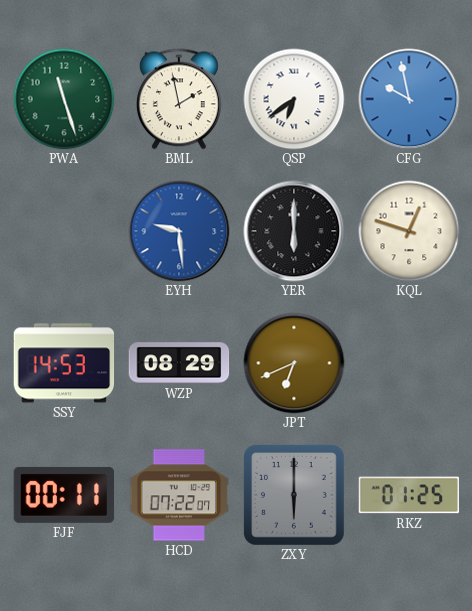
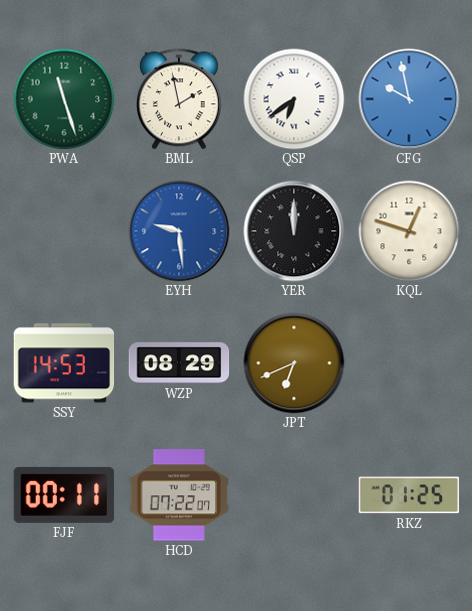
YER: 6:00 -> 12:00
ZXY: 6:00 -> none
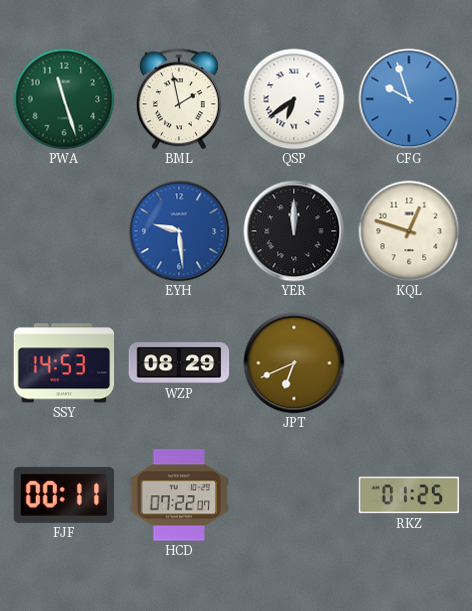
CFG: 9:58 -> 9:57
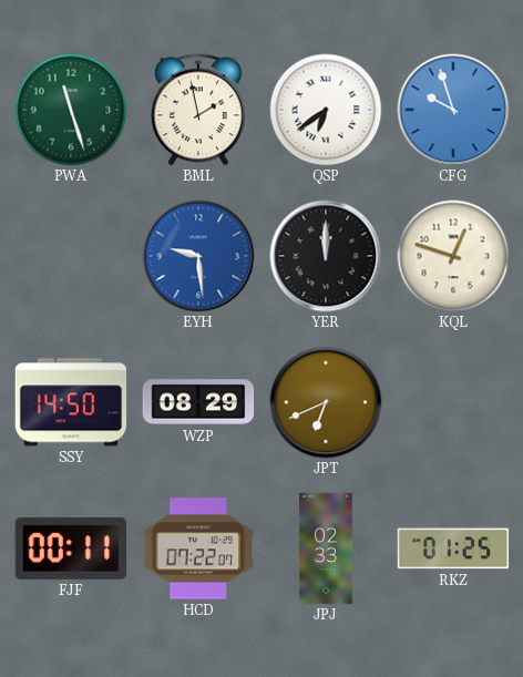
SSY: 14:53 -> 14:50
JPJ: none -> 02:33
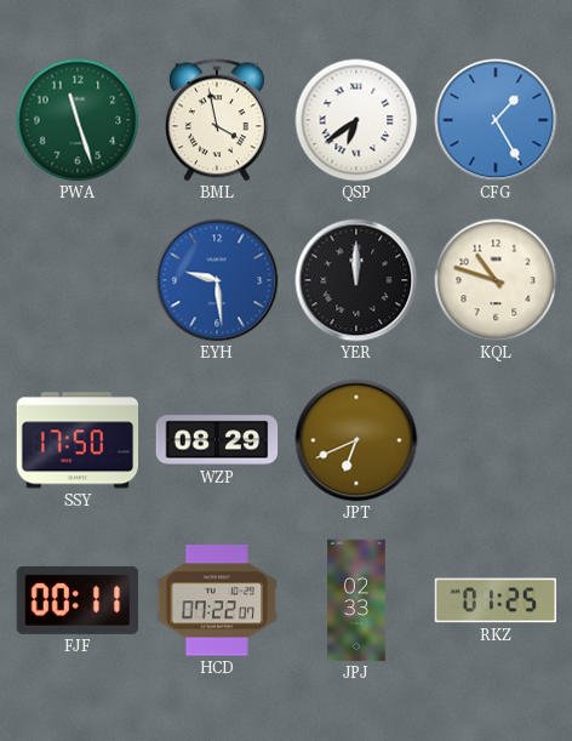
BML: 1:58 -> 3:58
CFG: 9:57 -> 1:25
KQL: 12:48 -> 10:48
SSY: 14:50 -> 17:50
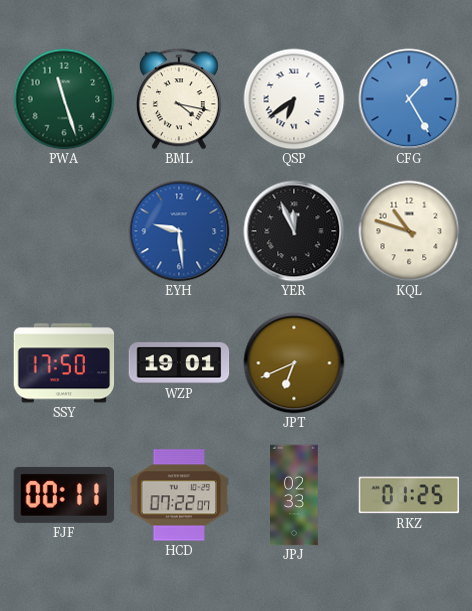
BML: 3:58 -> 4:17
YER: 12:00 -> 11:56
WZP: 08:29 -> 19:01
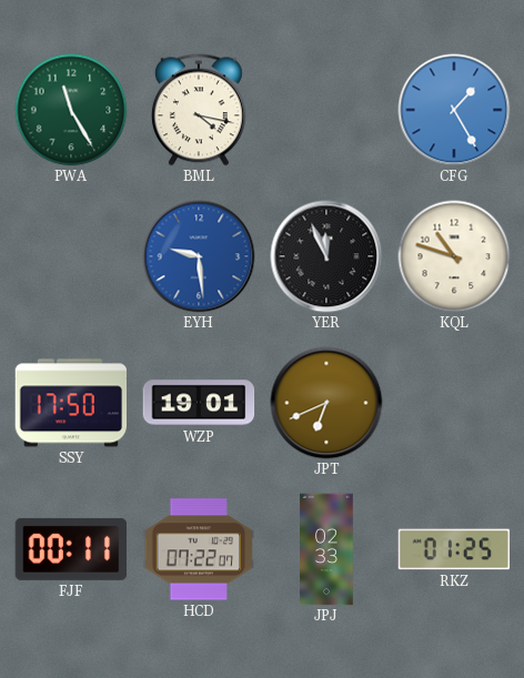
PWA: 11:27 -> 11:25
QSP: 6:39 -> none
